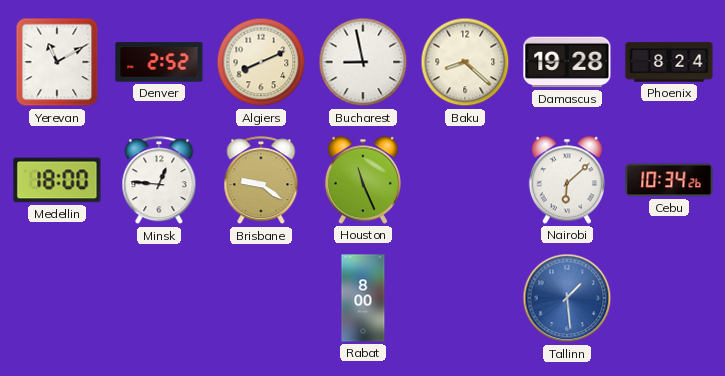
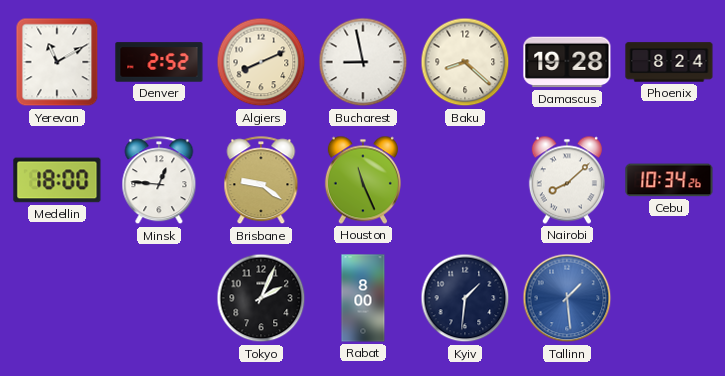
Nairobi: 6:08 -> 8:08
Tokyo: none -> 2:04
Kyiv: none -> 1:31
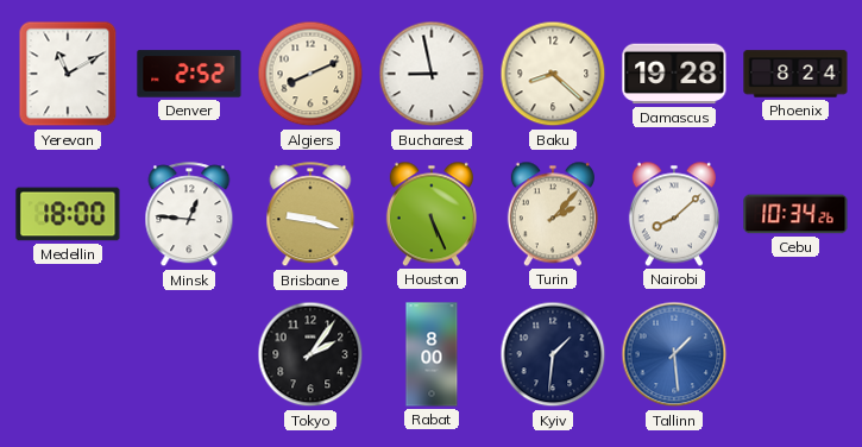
Brisbane: 9:21 -> 9:18
Houston: 11:26 -> 5:26
Turin: none -> 2:07
Tokyo: 2:04 -> 2:06
